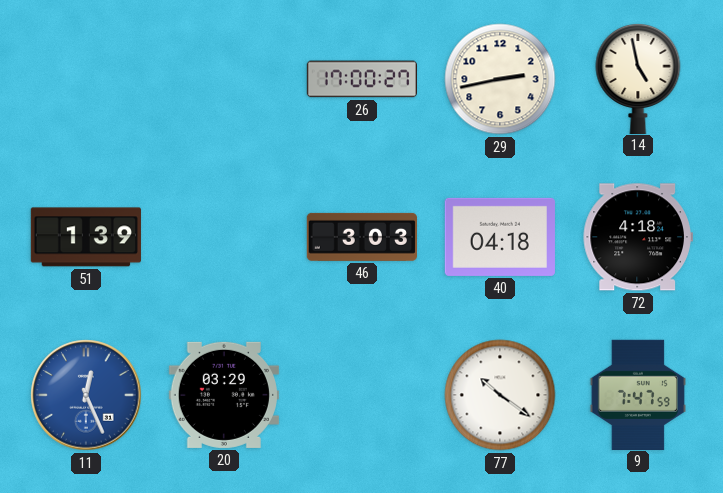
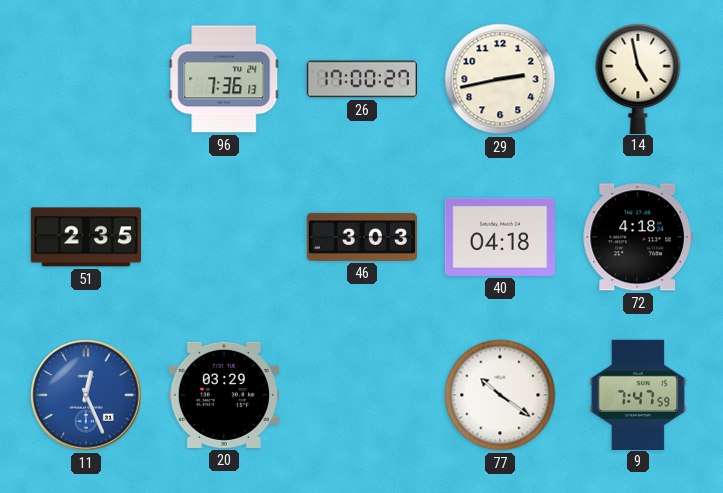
96: none -> 7:36
51: 1:39 -> 2:35
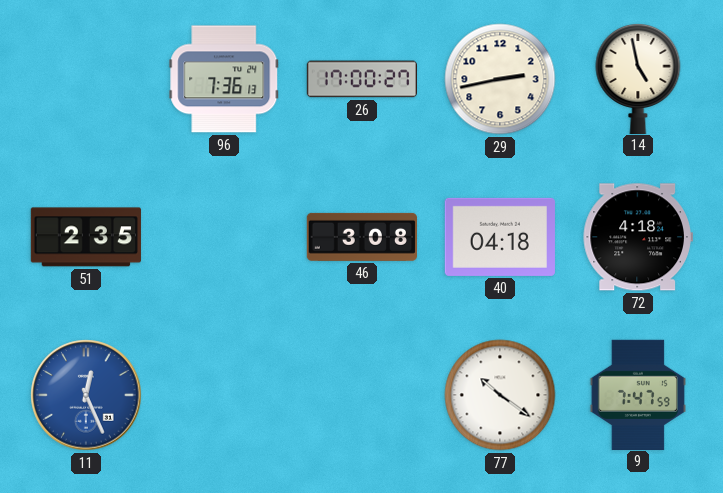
46: 3:03 -> 3:08
20: 03:29 -> none
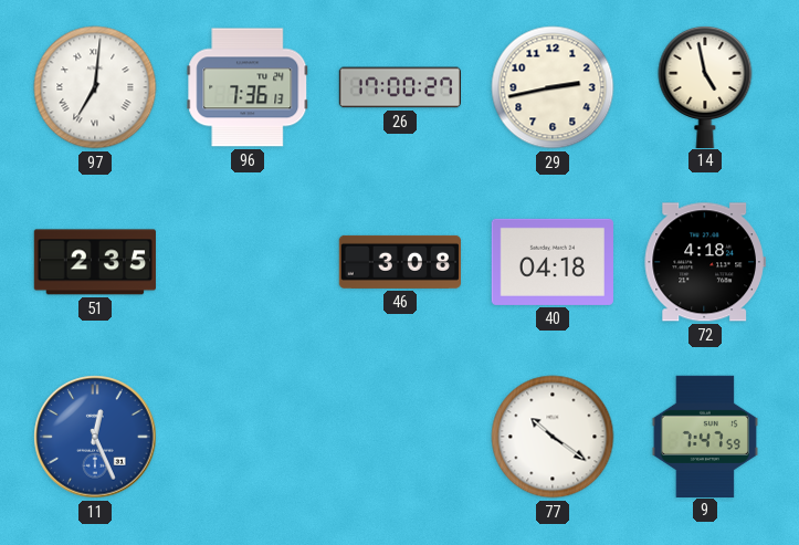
97: none -> 7:01
